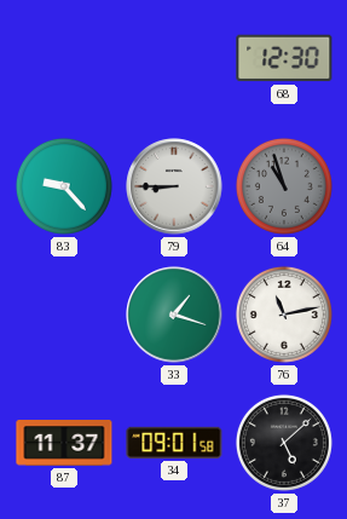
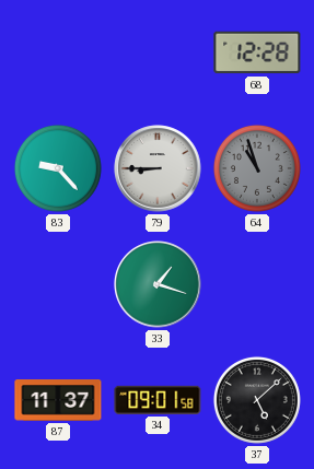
68: 12:30 -> 12:28
76: 11:13 -> none
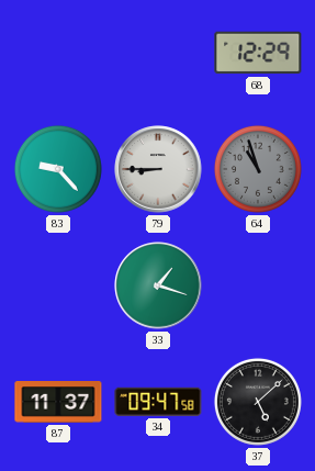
68: 12:28 -> 12:29
34: 09:01 -> 09:47
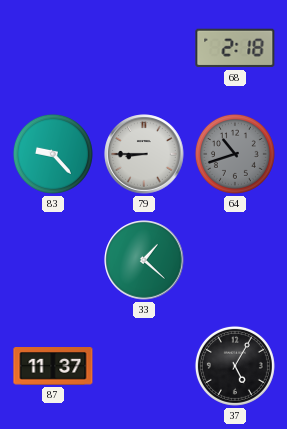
68: 12:29 -> 2:18
64: 10:57 -> 10:42
33: 1:18 -> 1:22
34: 09:47 -> none
37: 5:08 -> 5:05
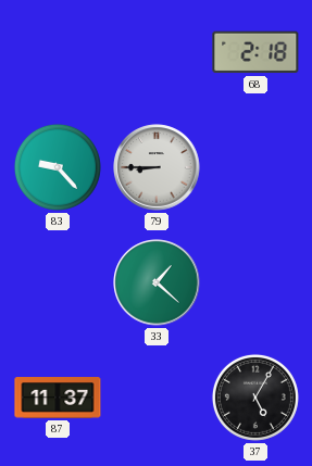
64: 10:42 -> none
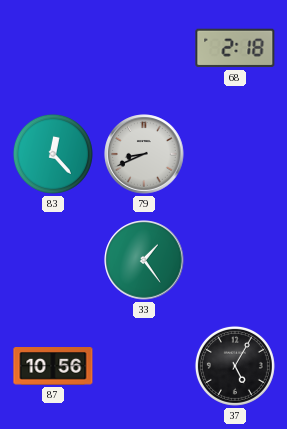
83: 9:23 -> 12:23
79: 8:45 -> 8:41
33: 1:22 -> 1:24
87: 11:37 -> 10:56
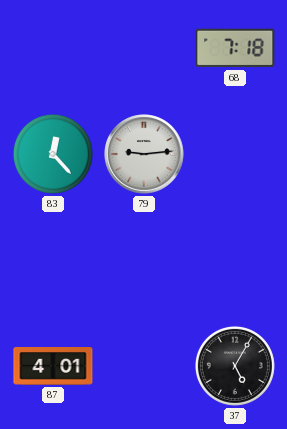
68: 2:18 -> 7:18
79: 8:41 -> 9:14
33: 1:24 -> none
87: 10:56 -> 4:01
